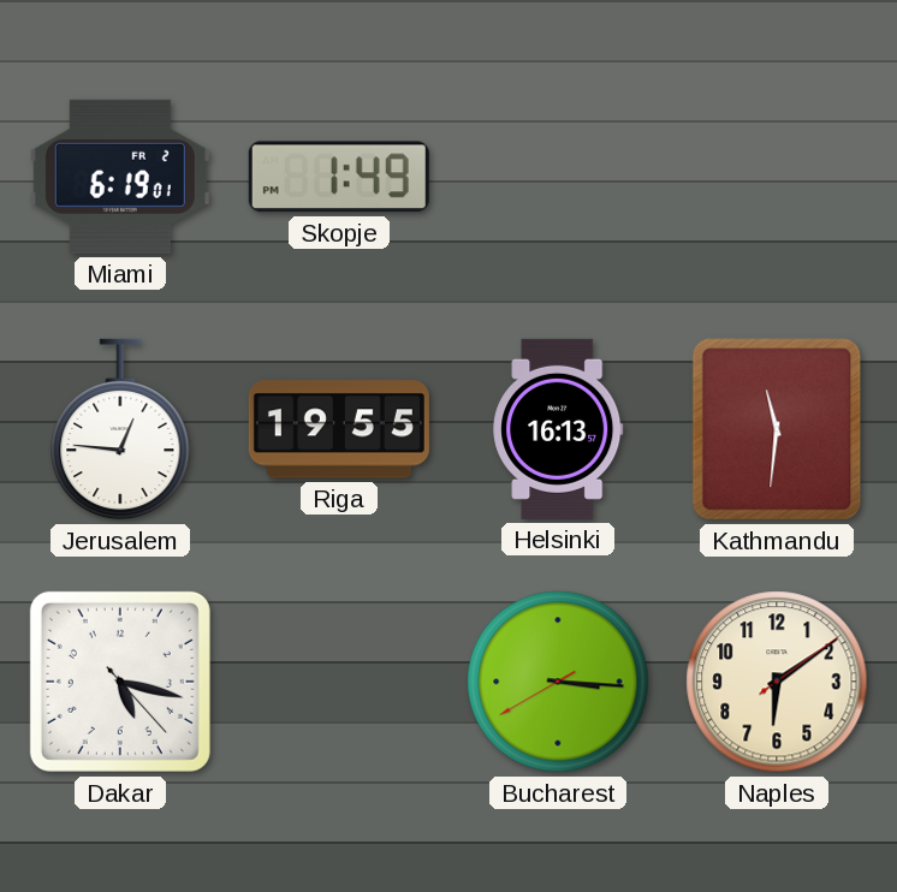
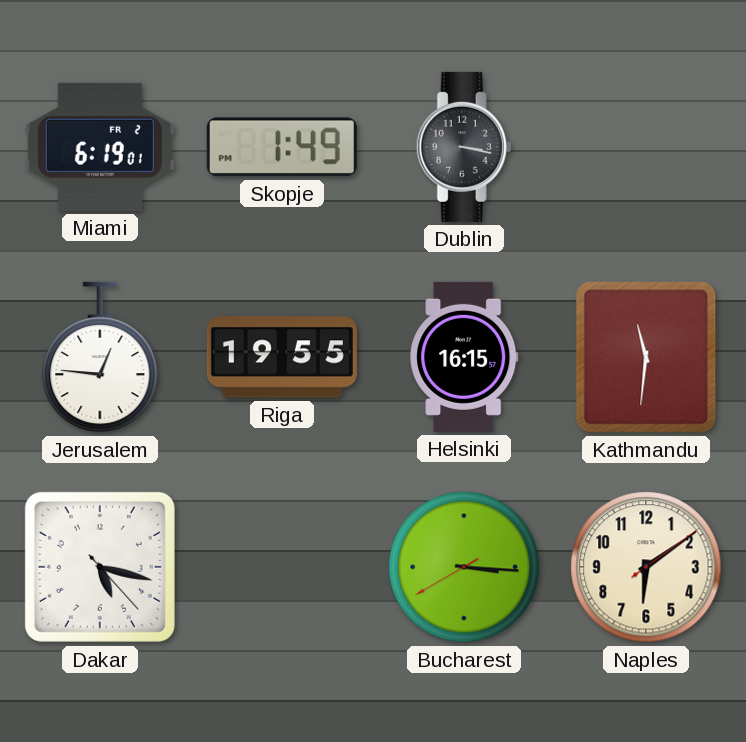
Dublin: none -> 3:17
Helsinki: 16:13 -> 16:15
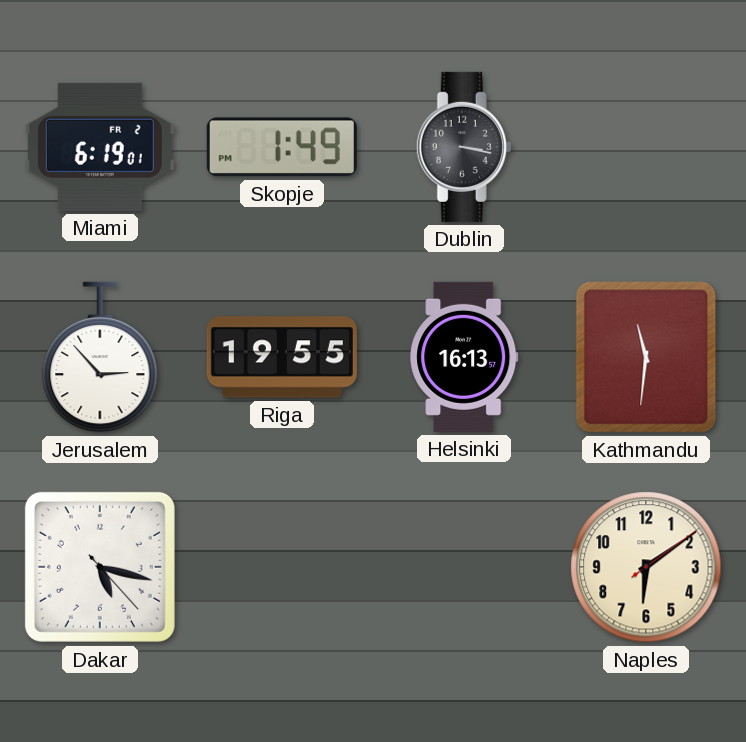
Jerusalem: 12:46 -> 2:53
Helsinki: 16:15 -> 16:13
Bucharest: 3:15 -> none
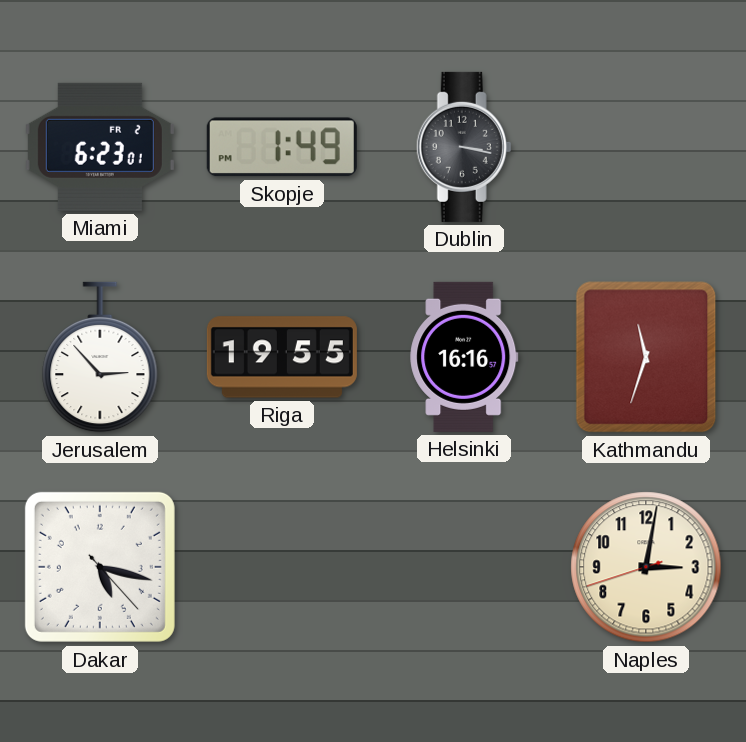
Miami: 6:19 -> 6:23
Helsinki: 16:13 -> 16:16
Kathmandu: 11:31 -> 11:33
Naples: 6:09 -> 3:01
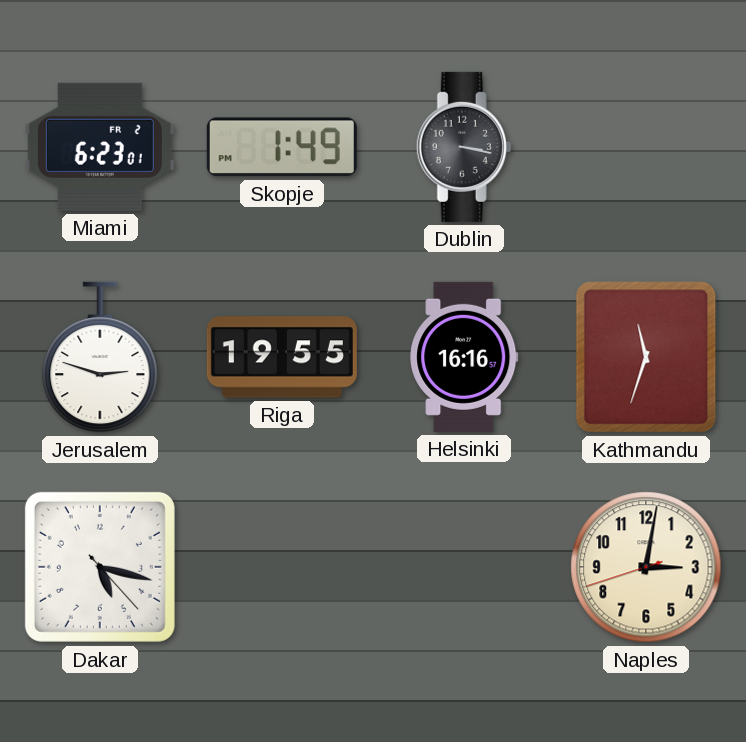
Jerusalem: 2:53 -> 2:48
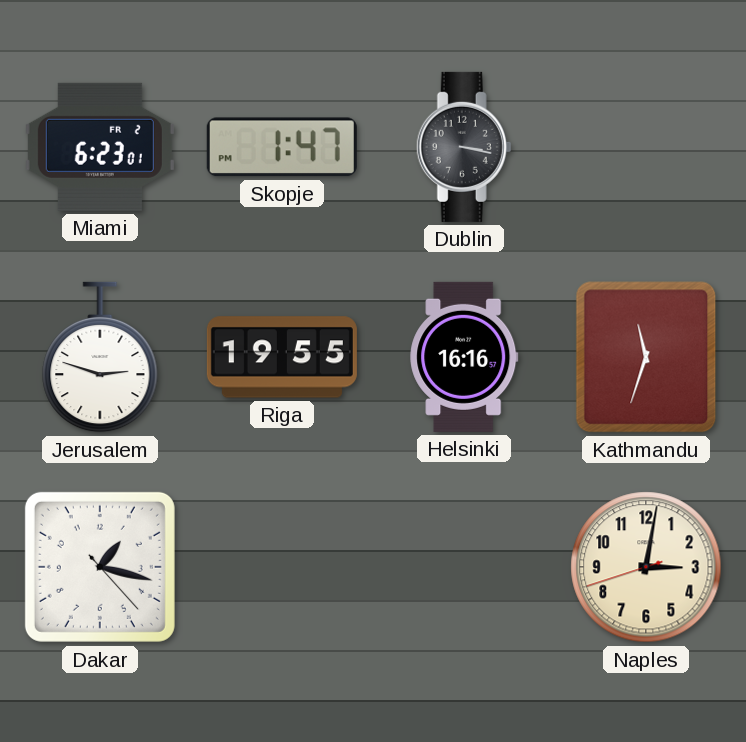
Skopje: 1:49 -> 1:47
Dakar: 5:17 -> 1:17
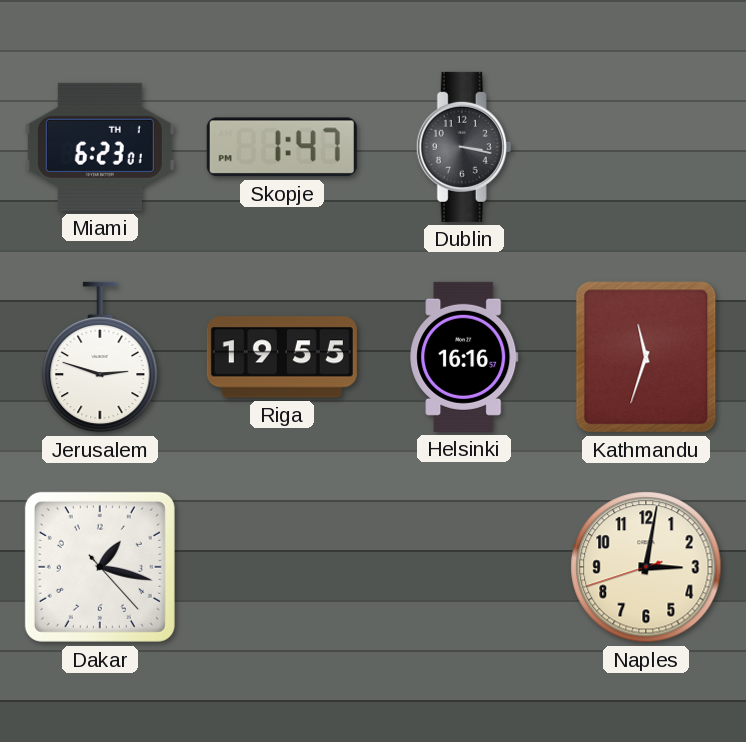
Miami date: FR 2 -> TH 1
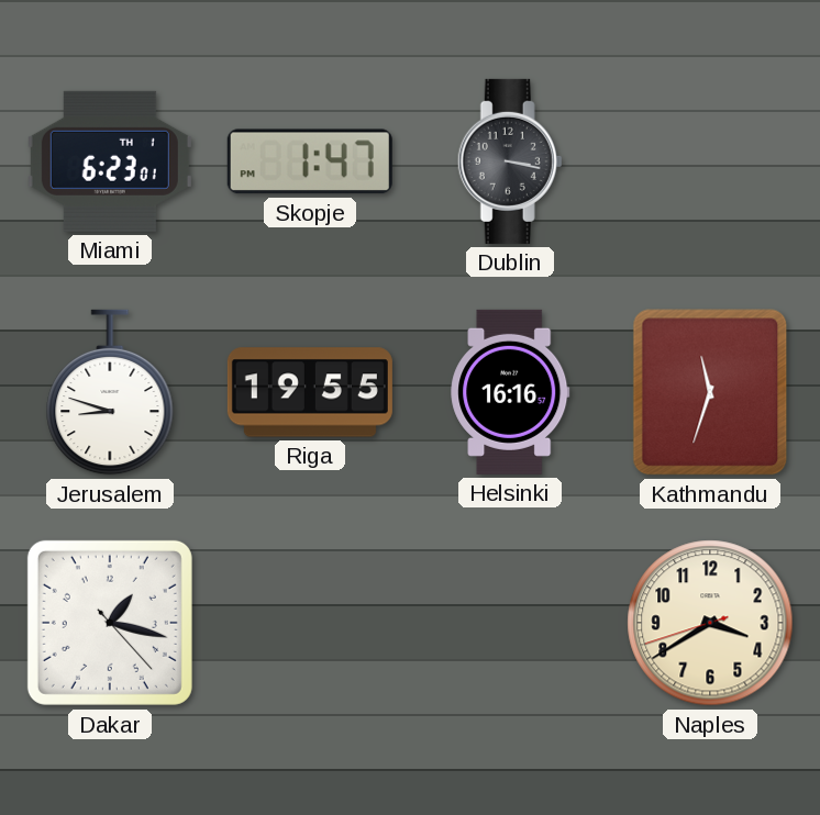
Jerusalem: 2:48 -> 8:48
Naples: 3:01 -> 3:39
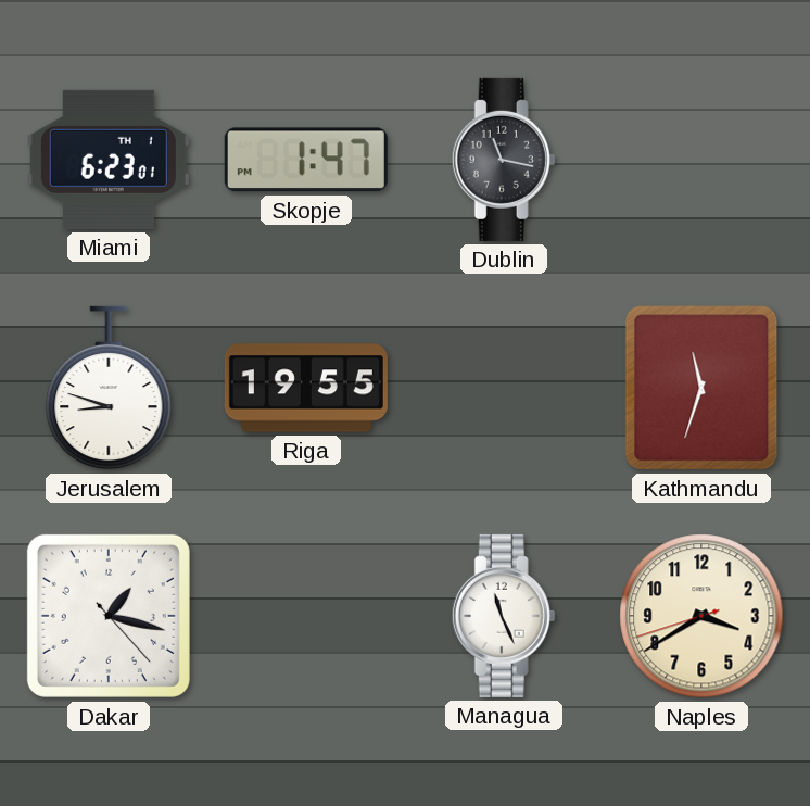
Dublin: 3:17 -> 11:17
Helsinki: 16:16 -> none
Managua: none -> 11:26
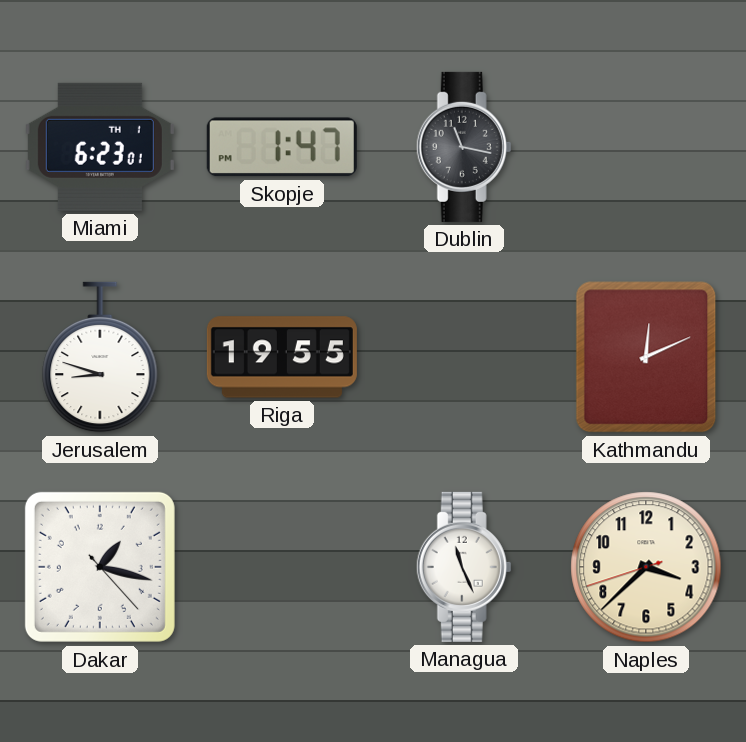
Kathmandu: 11:33 -> 12:11
Naples: 3:39 -> 3:37
